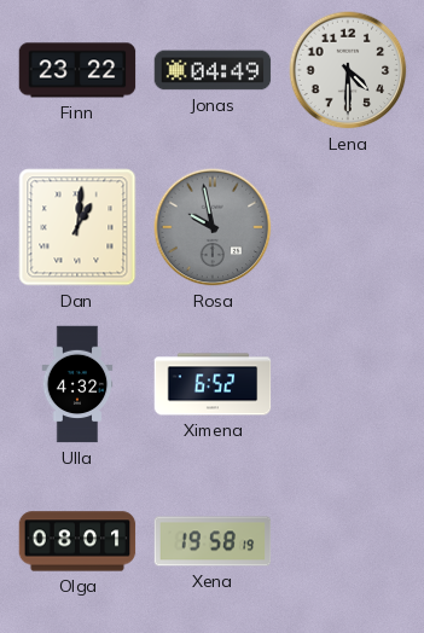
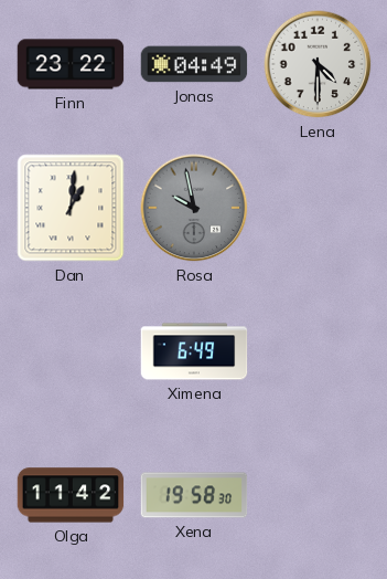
Ulla: 4:32 -> none
Ximena: 6:52 -> 6:49
Olga: 08:01 -> 11:42
Xena: 19:58:19 -> 19:58:30
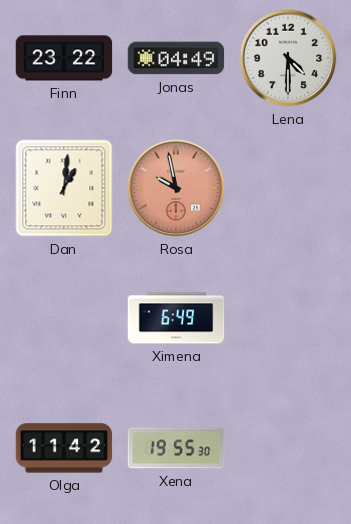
Rosa dial: grey -> salmon
Xena: 19:58 -> 19:55
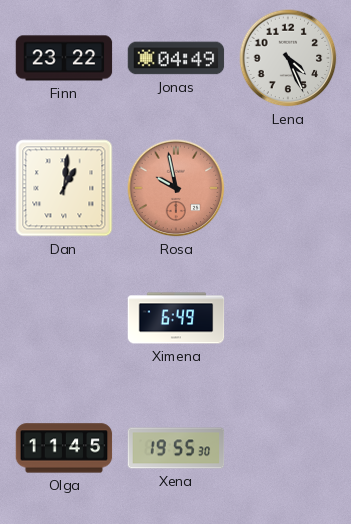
Lena: 4:30 -> 4:26
Olga: 11:42 -> 11:45
